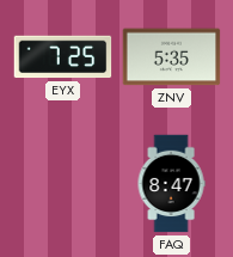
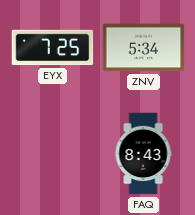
ZNV: 5:35 -> 5:34
FAQ: 8:47 -> 8:43
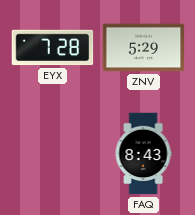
EYX: 7:25 -> 7:28
ZNV: 5:34 -> 5:29
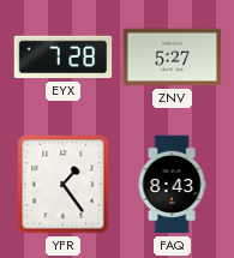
ZNV: 5:29 -> 5:27
YFR: none -> 1:24
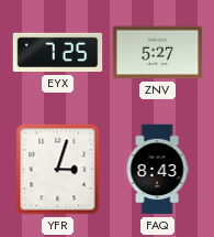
EYX: 7:28 -> 7:25
YFR: 1:24 -> 3:03
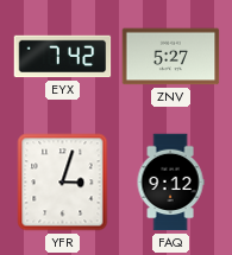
EYX: 7:25 -> 7:42
FAQ: 8:43 -> 9:12
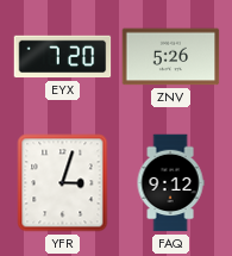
EYX: 7:42 -> 7:20
ZNV: 5:27 -> 5:26
